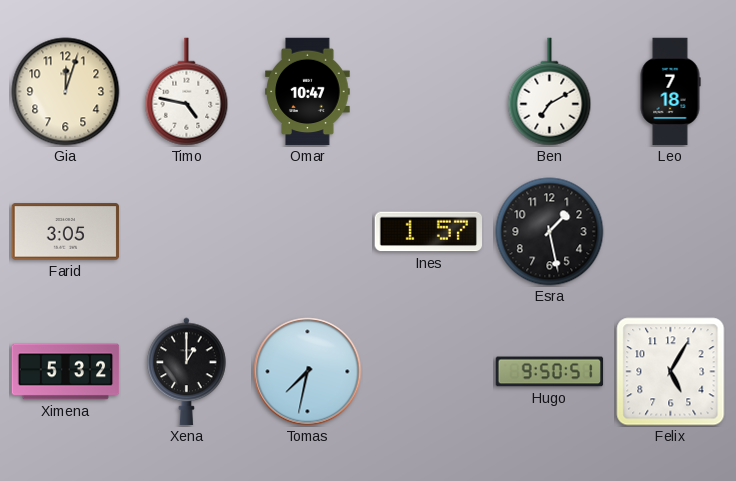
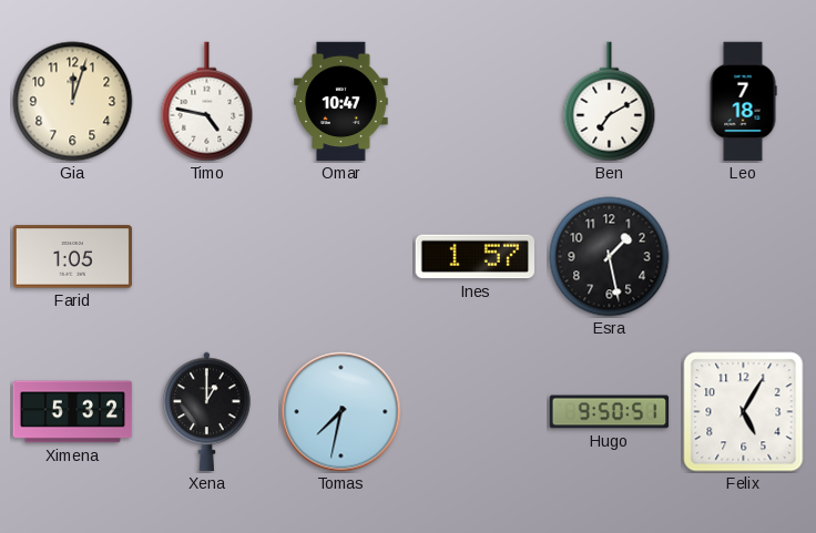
Farid: 3:05 -> 1:05
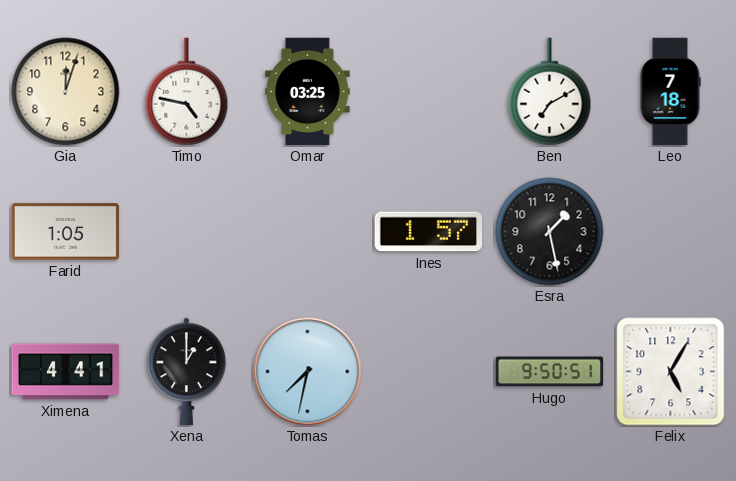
Omar: 10:47 -> 03:25
Ximena: 5:32 -> 4:41
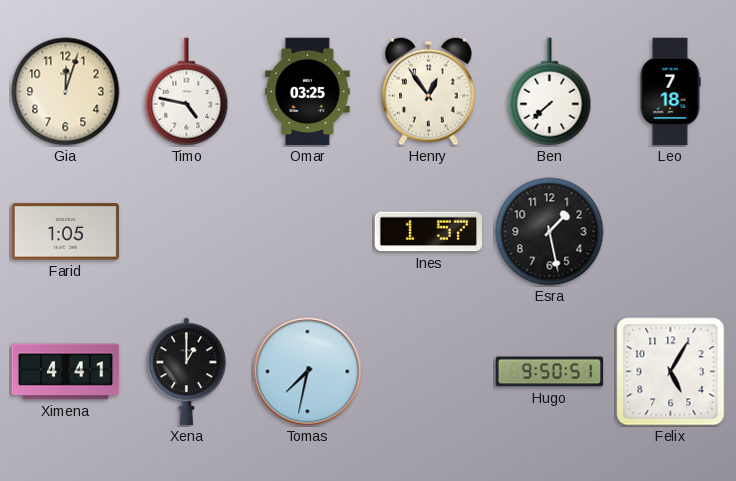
Henry: none -> 12:54
Ben: 7:10 -> 7:38
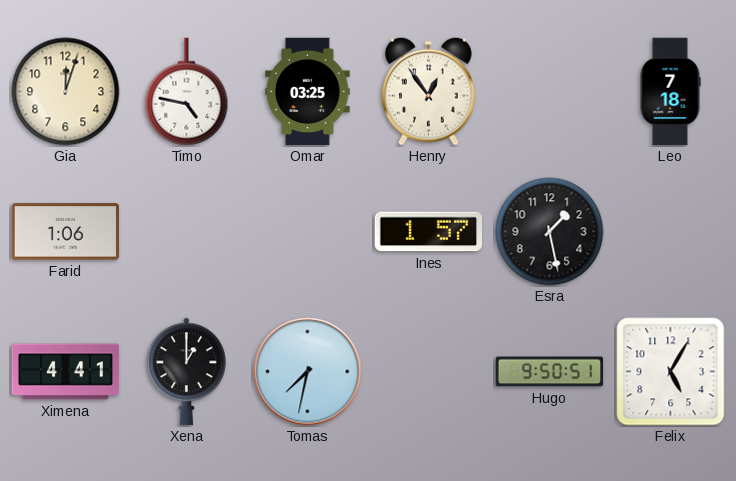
Ben: 7:38 -> none
Farid: 1:05 -> 1:06
